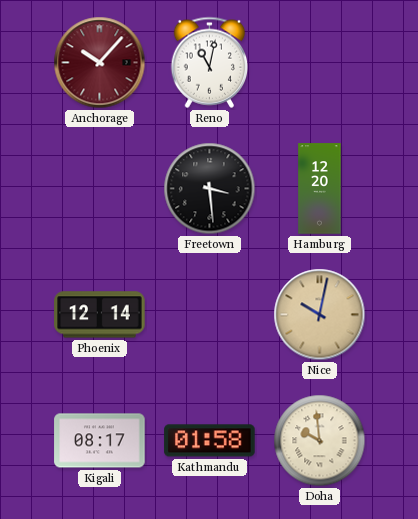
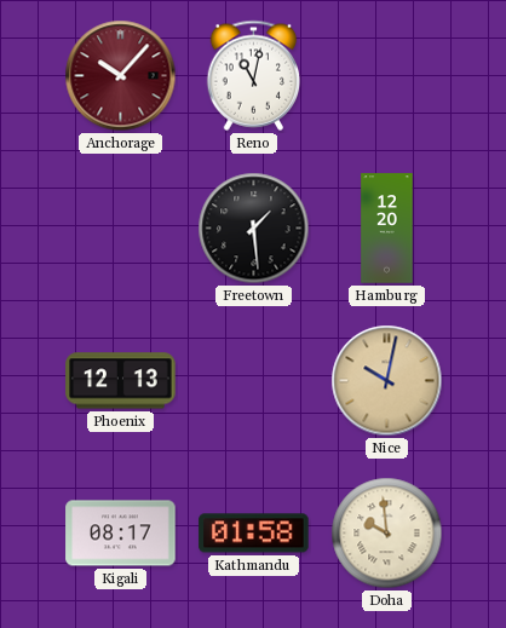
Freetown: 3:29 -> 1:29
Phoenix: 12:14 -> 12:13
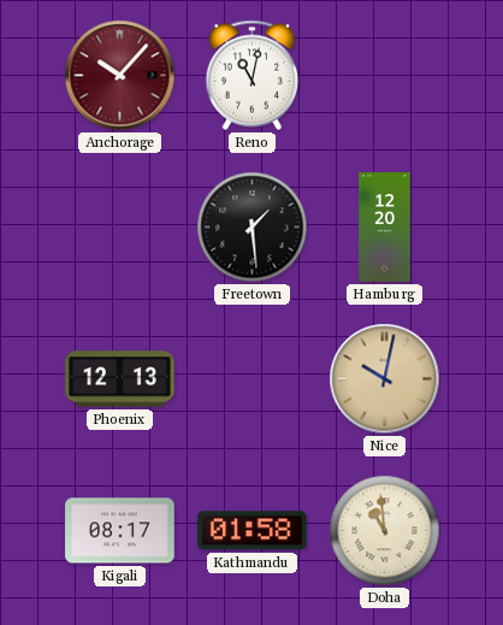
Doha: 9:59 -> 10:59
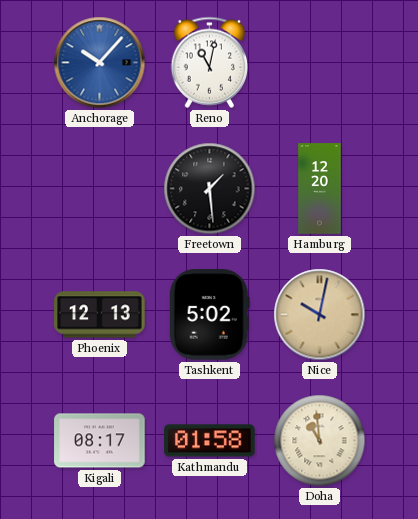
Anchorage dial: burgundy -> blue
Tashkent: none -> 5:02
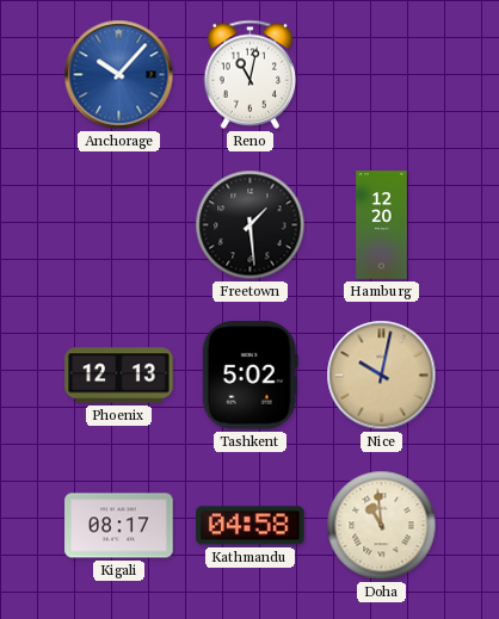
Kathmandu: 01:58 -> 04:58
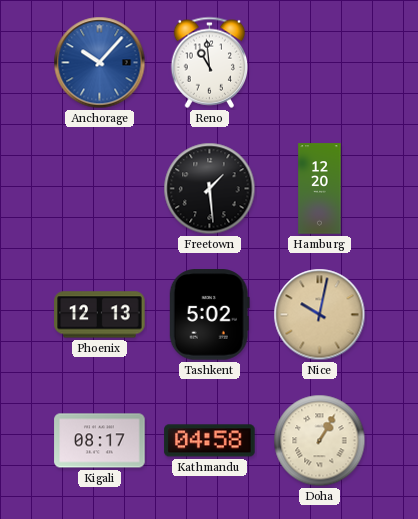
Reno: 11:02 -> 10:59
Doha: 10:59 -> 1:05
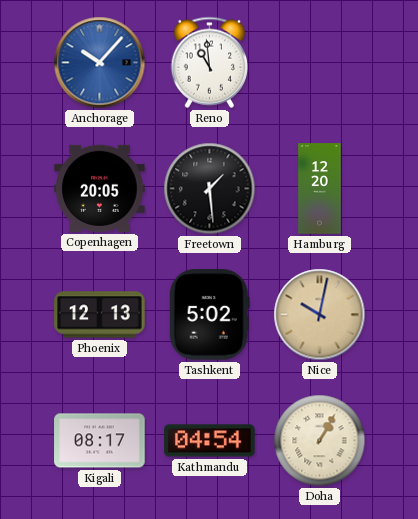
Copenhagen: none -> 20:05
Kathmandu: 04:58 -> 04:54
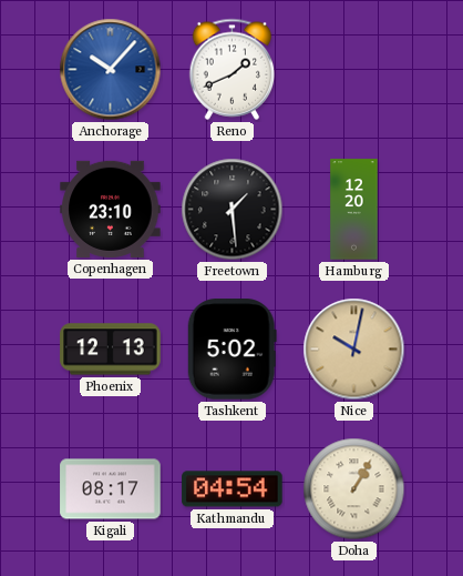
Reno: 10:59 -> 1:41
Copenhagen: 20:05 -> 23:10
